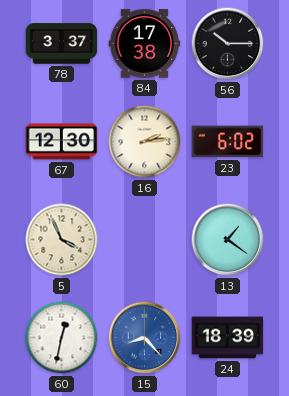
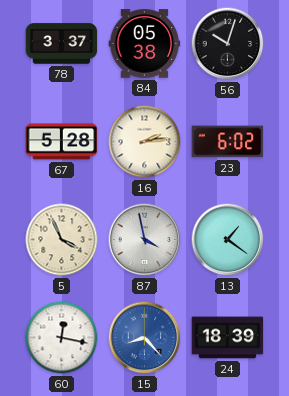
84: 17:38 -> 05:38
56: 10:15 -> 10:03
67: 12:30 -> 5:28
87: none -> 3:58
60: 12:32 -> 12:17
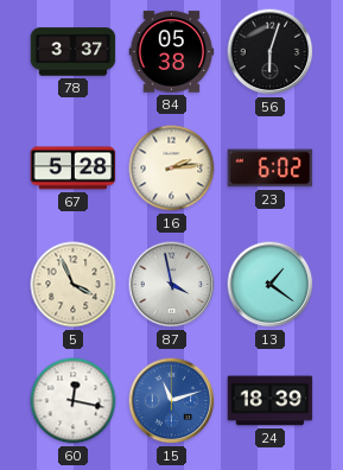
56: 10:03 -> 6:03
15: 8:23 -> 11:12
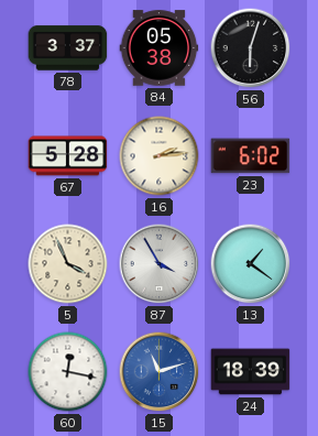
87: 3:58 -> 3:55
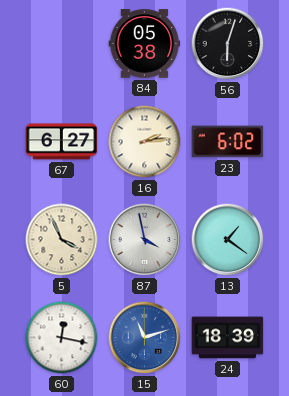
78: 3:37 -> none
67: 5:28 -> 6:27
87: 3:55 -> 3:58
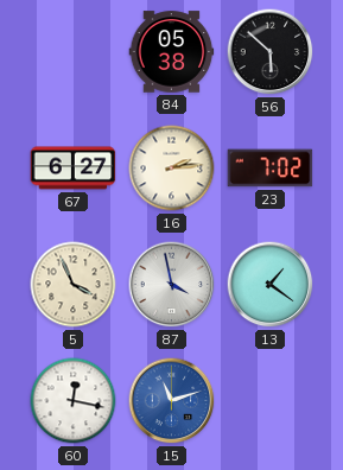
56: 6:03 -> 5:52
23: 6:02 -> 7:02
24: 18:39 -> none
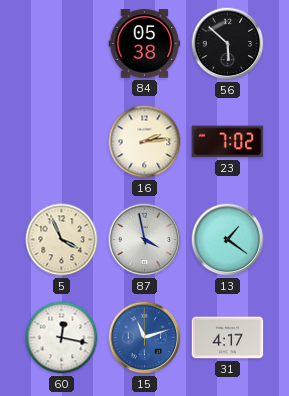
67: 6:27 -> none
31: none -> 4:17
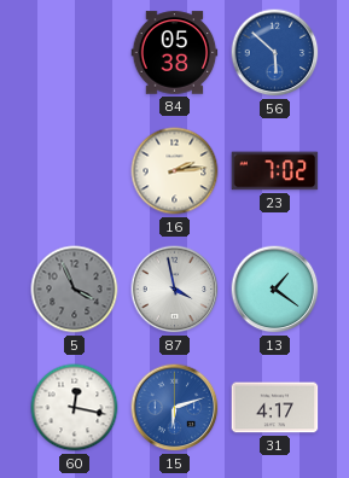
56 dial: black -> blue
5 dial: cream -> grey
15: 11:12 -> 6:12
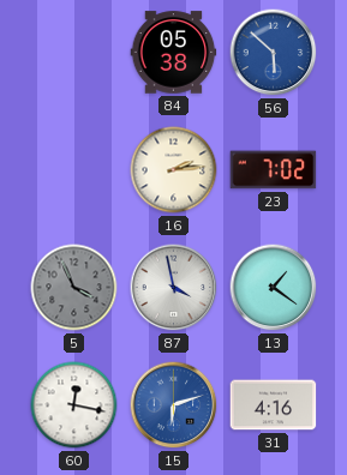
31: 4:17 -> 4:16
